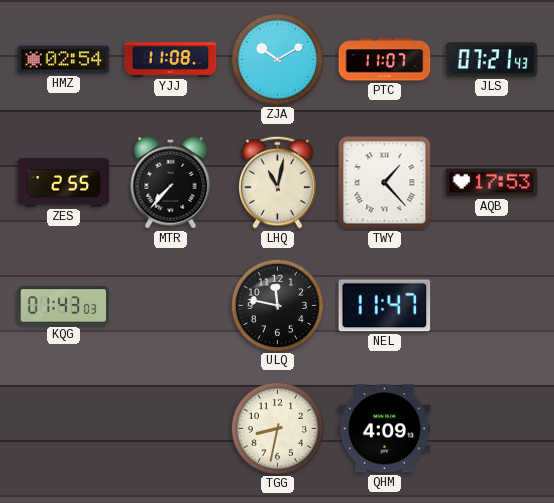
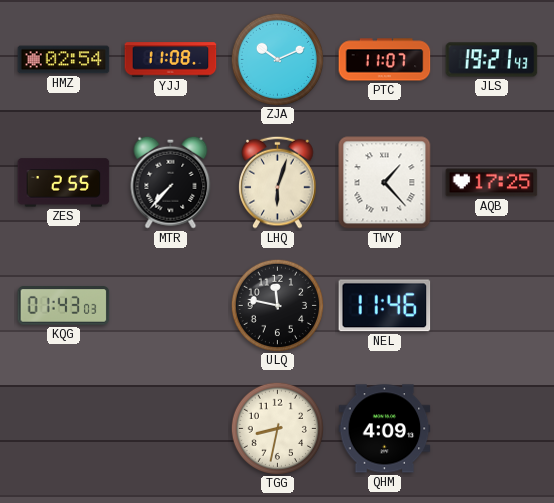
ZJA: 10:10 -> 10:11
JLS: 07:21 -> 19:21
LHQ: 11:02 -> 6:03
AQB: 17:53 -> 17:25
NEL: 11:47 -> 11:46
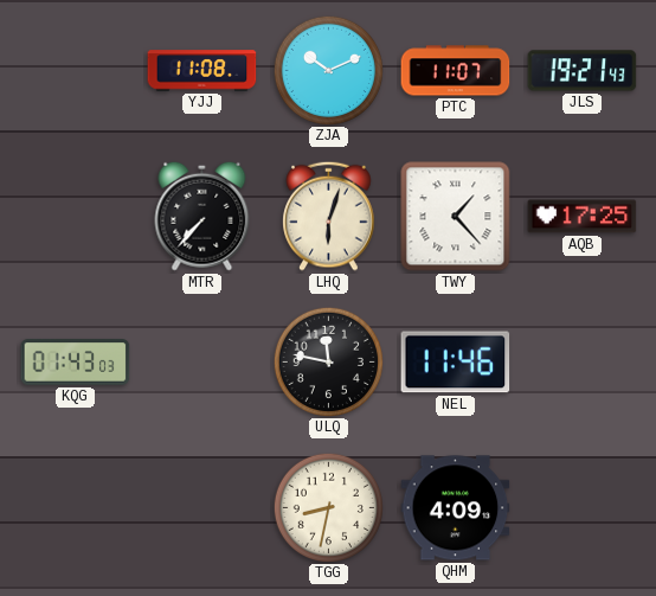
HMZ: 02:54 -> none
ZES: 2:55 -> none
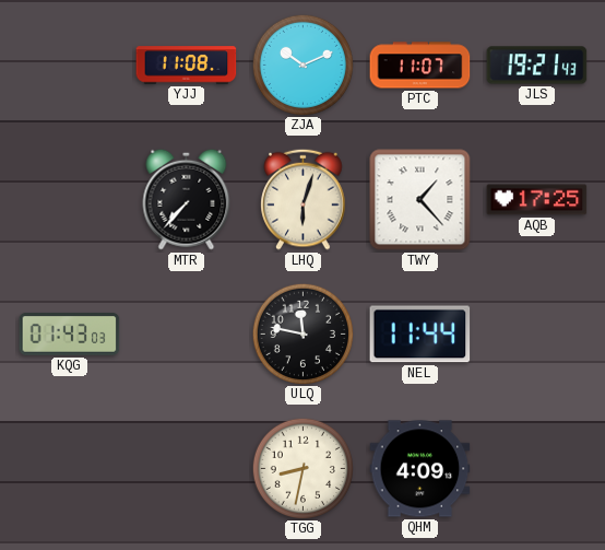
NEL: 11:46 -> 11:44
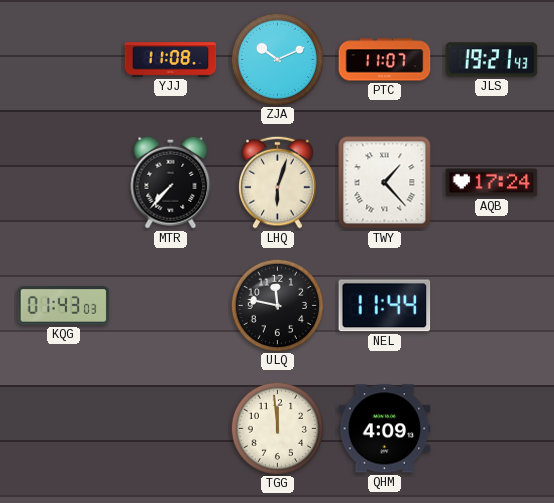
AQB: 17:25 -> 17:24
TGG: 8:32 -> 11:59
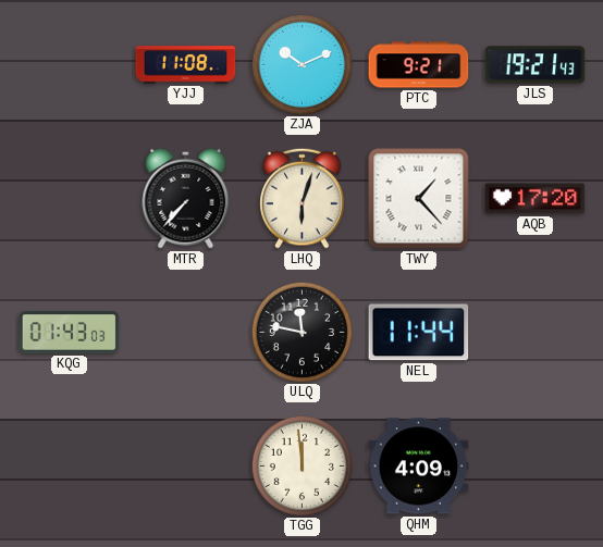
PTC: 11:07 -> 9:21
AQB: 17:24 -> 17:20
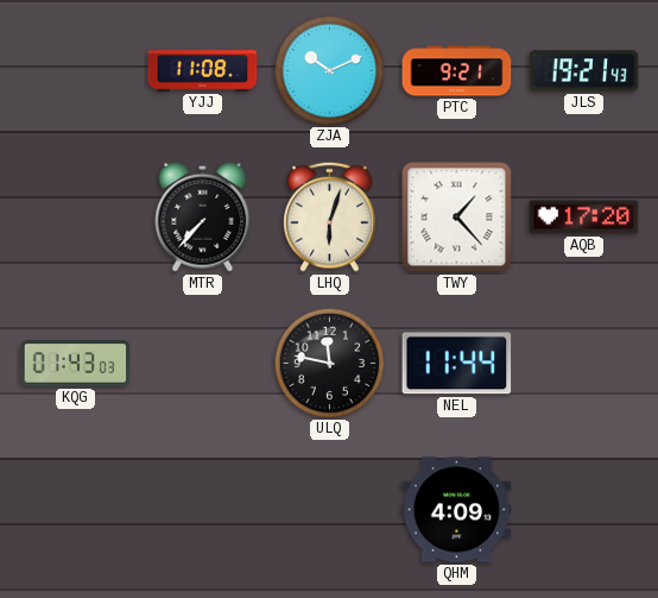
TGG: 11:59 -> none
